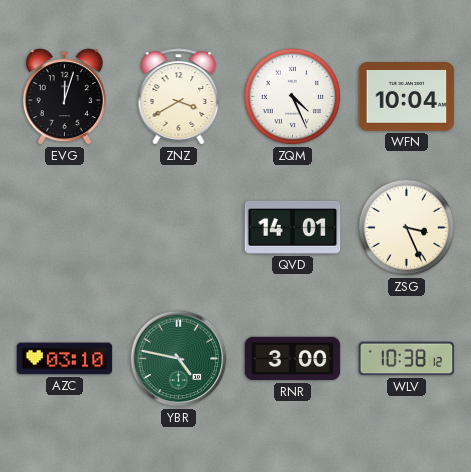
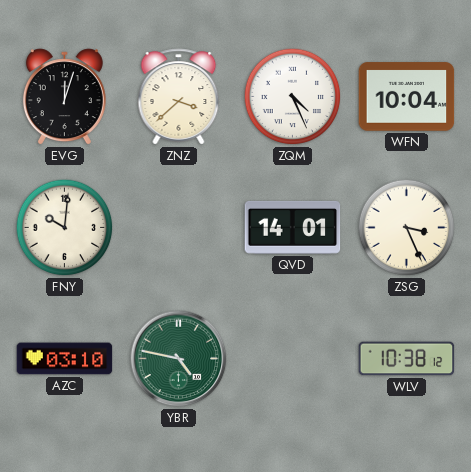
ZNZ: 3:40 -> 3:38
FNY: none -> 10:01
RNR: 3:00 -> none
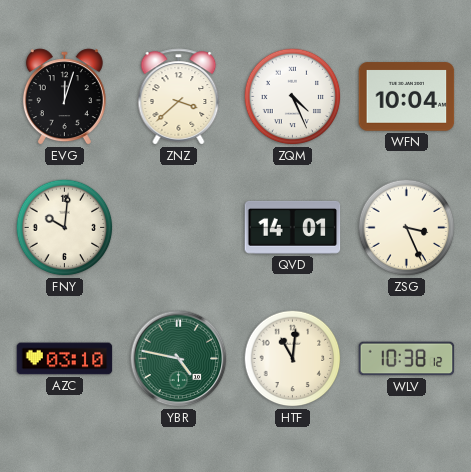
HTF: none -> 11:01
